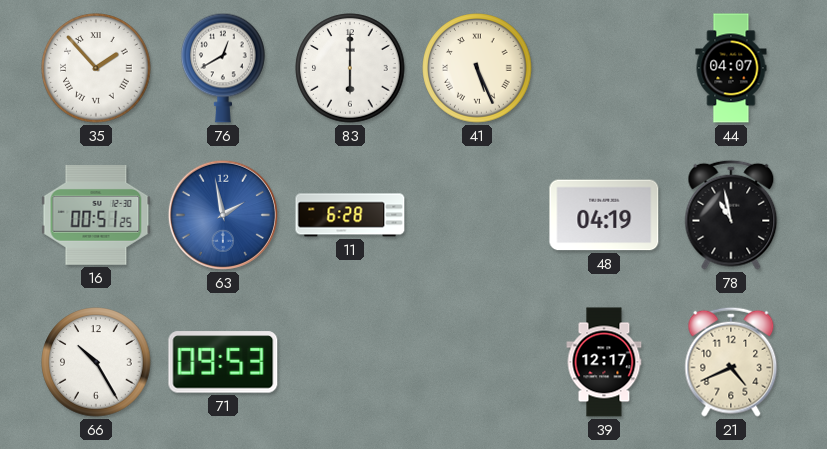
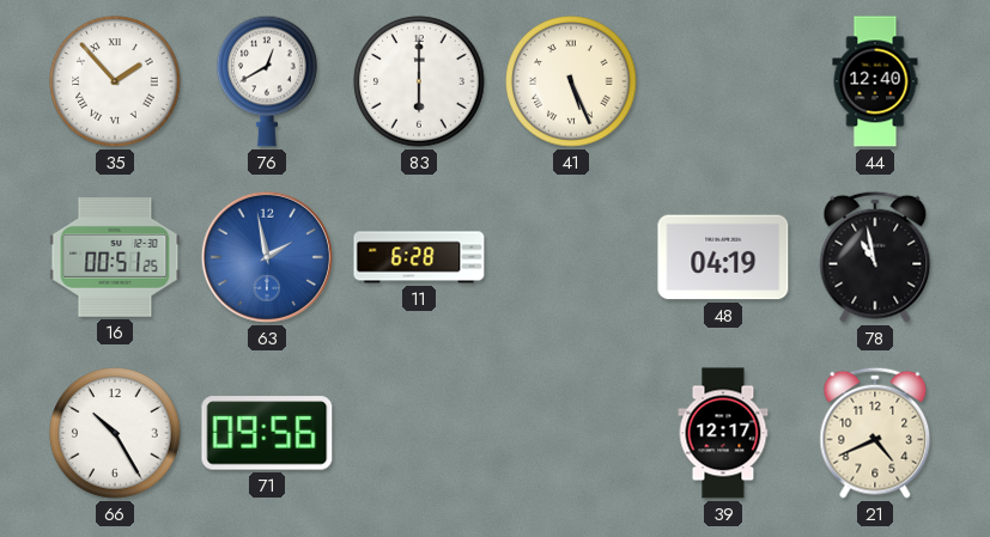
44: 04:07 -> 12:40
71: 09:53 -> 09:56
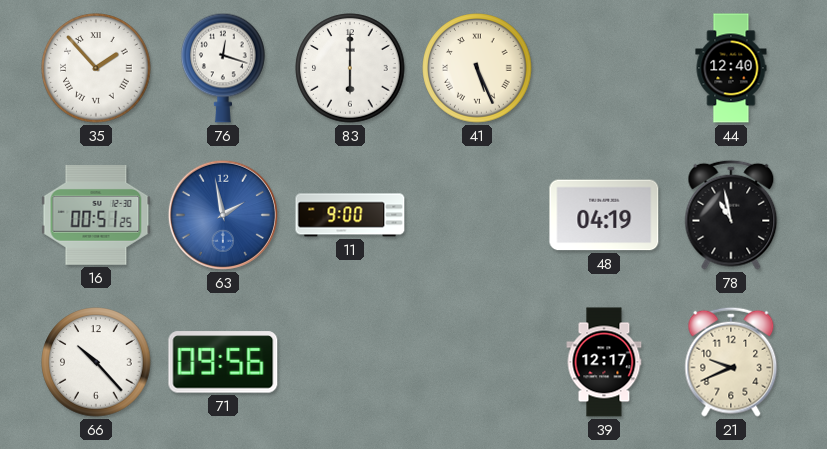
76: 12:40 -> 12:18
11: 6:28 -> 9:00
66: 10:25 -> 10:23
21: 4:41 -> 9:41
